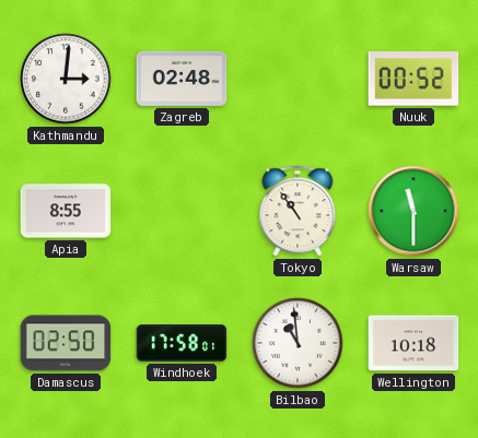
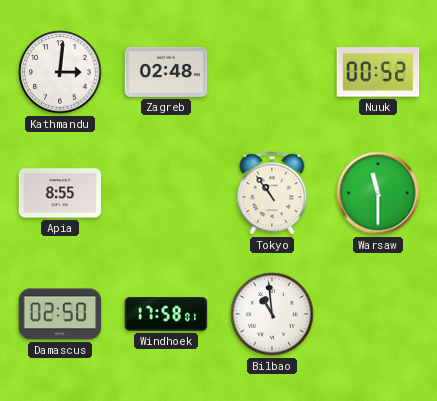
Wellington: 10:18 -> none
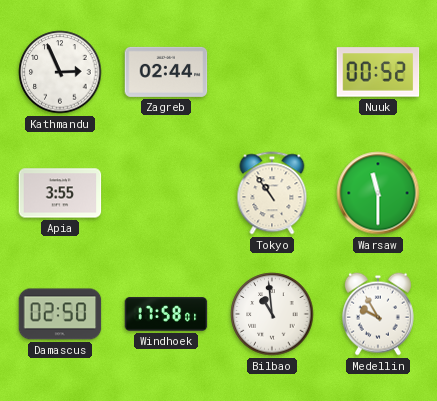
Kathmandu: 3:01 -> 2:56
Zagreb: 02:48 -> 02:44
Apia: 8:55 -> 3:55
Medellin: none -> 9:55
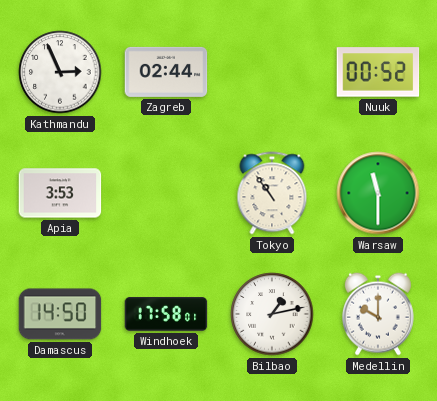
Apia: 3:55 -> 3:53
Damascus: 02:50 -> 14:50
Bilbao: 10:59 -> 1:13
Medellin: 9:55 -> 10:00
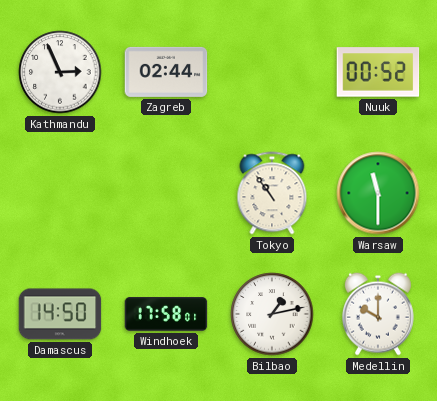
Apia: 3:53 -> none
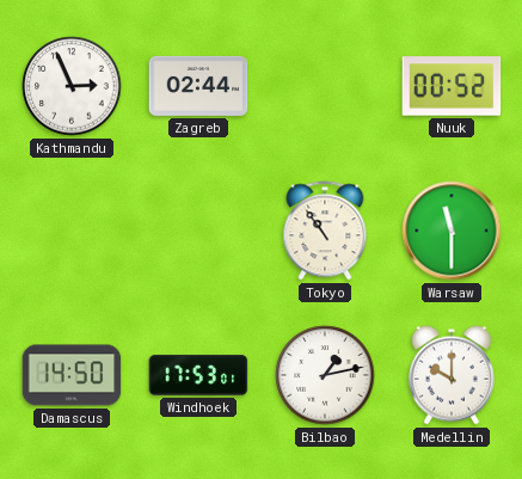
Windhoek: 17:58 -> 17:53
